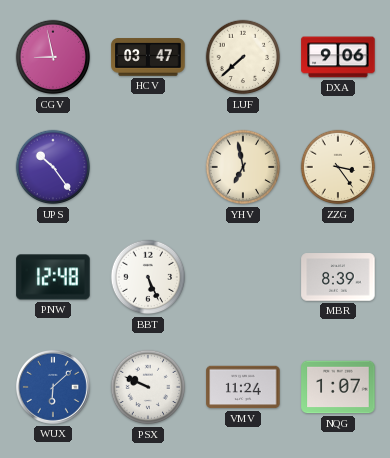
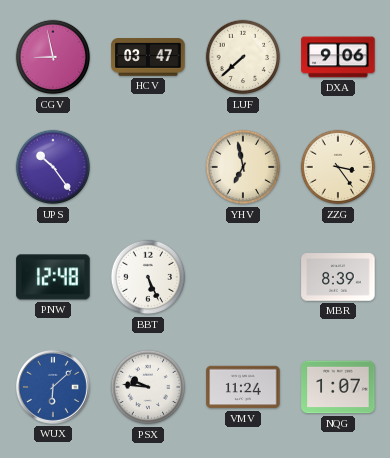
PSX: 9:49 -> 9:46
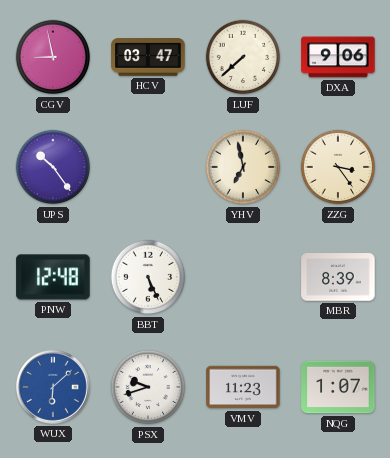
PSX: 9:46 -> 9:42
VMV: 11:24 -> 11:23
